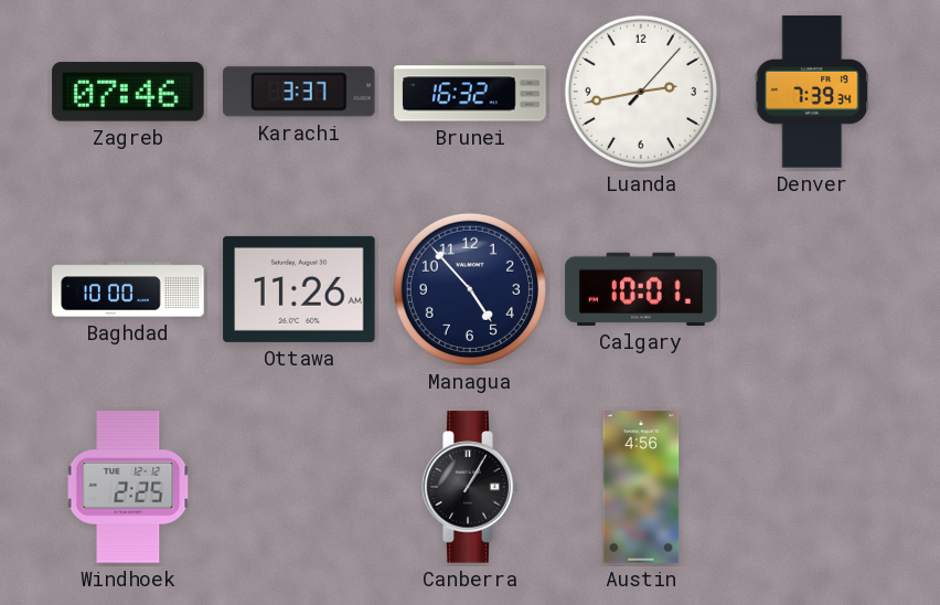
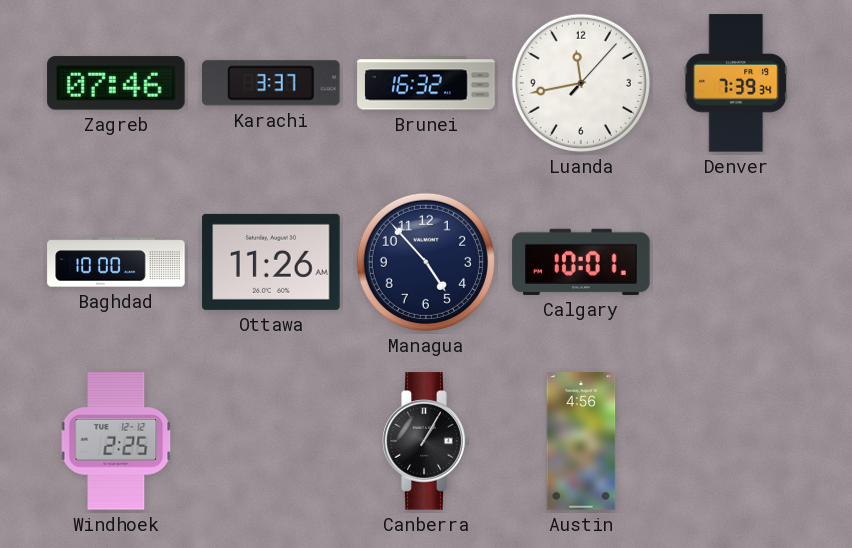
Luanda: 2:43 -> 11:43
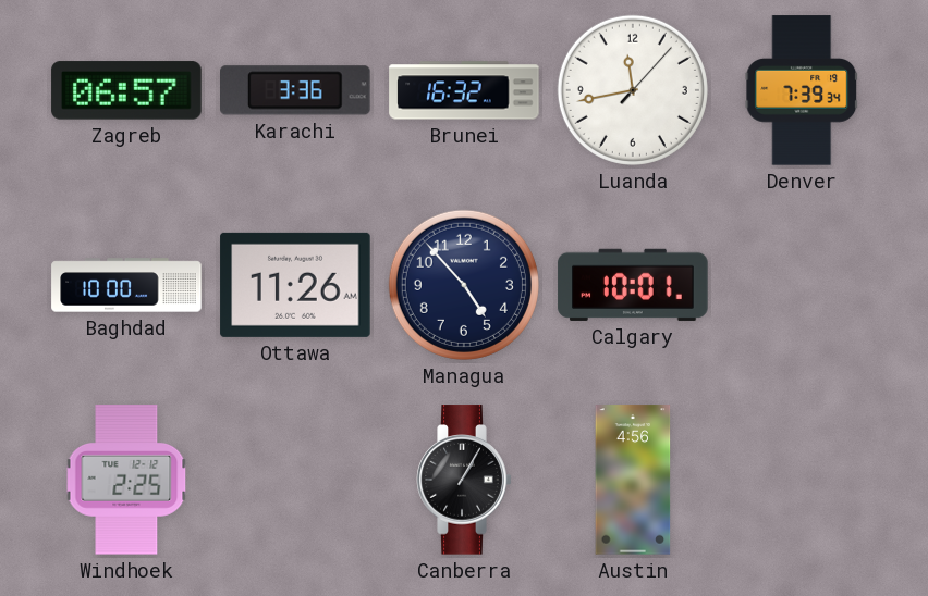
Zagreb: 07:46 -> 06:57
Karachi: 3:37 -> 3:36
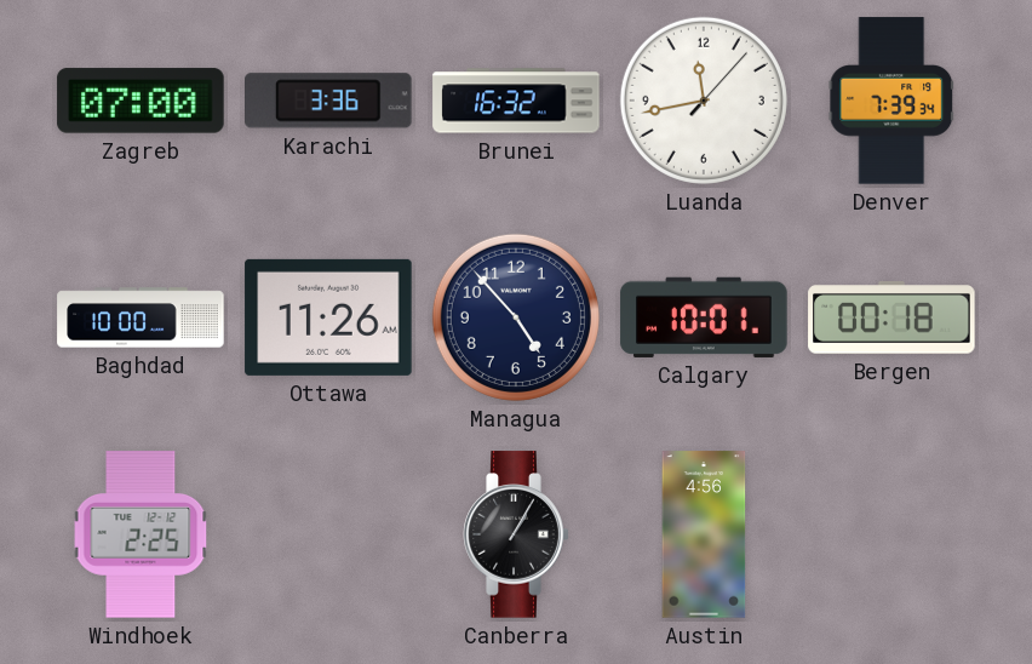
Zagreb: 06:57 -> 07:00
Bergen: none -> 00:18
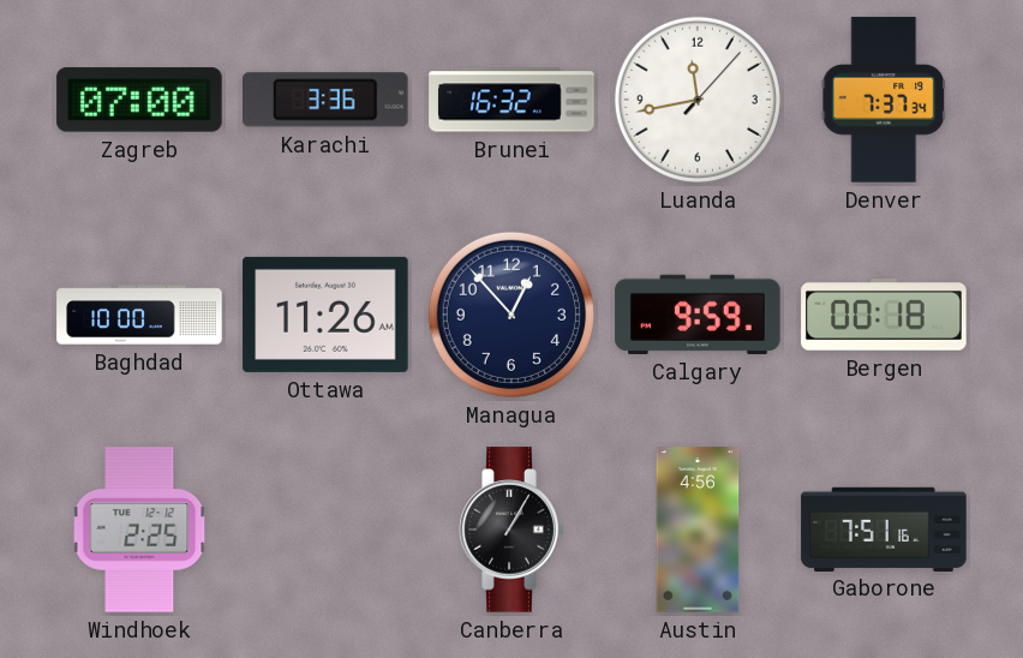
Denver: 7:39 -> 7:37
Managua: 4:53 -> 12:53
Calgary: 10:01 -> 9:59
Gaborone: none -> 7:51
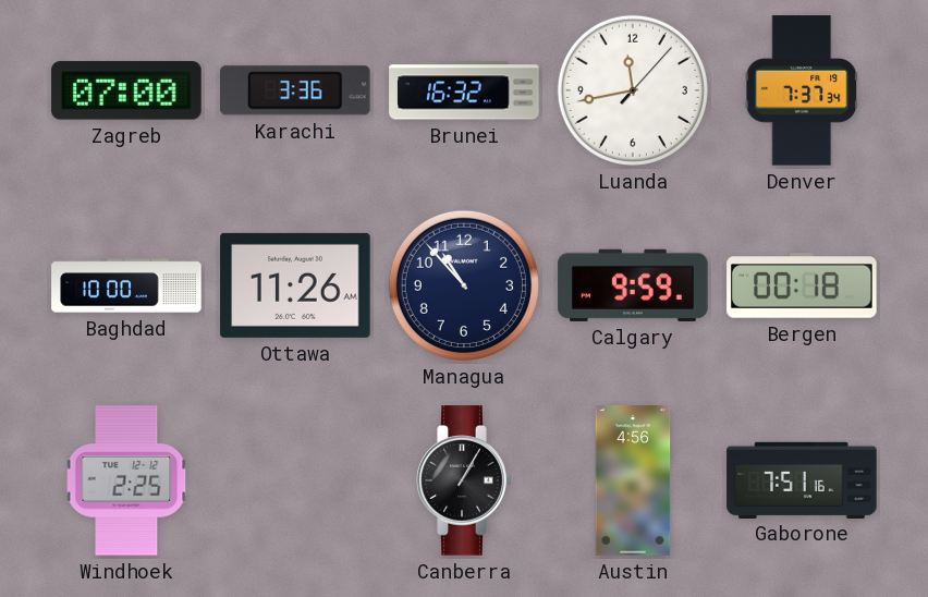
Managua: 12:53 -> 10:53
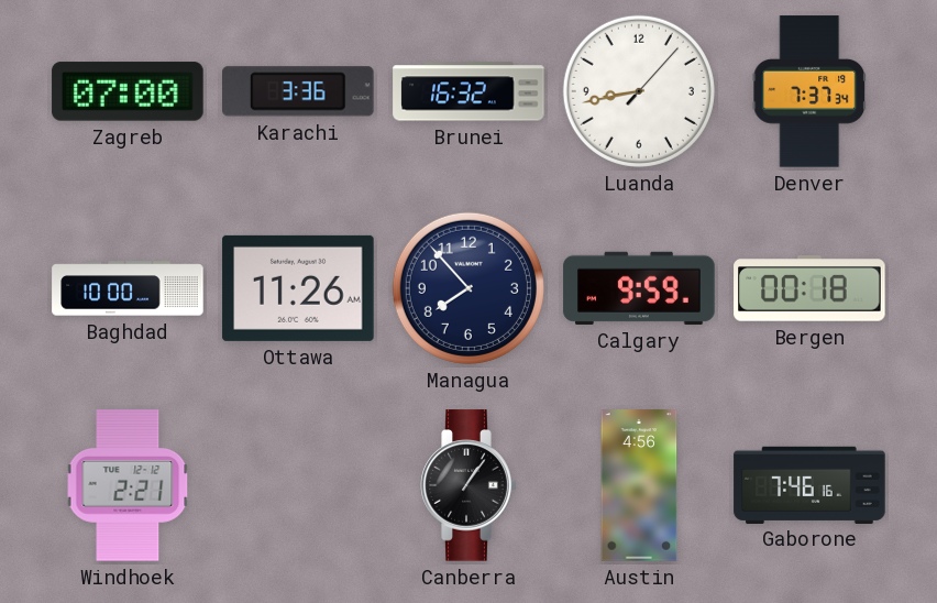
Luanda: 11:43 -> 8:43
Managua: 10:53 -> 7:53
Windhoek: 2:25 -> 2:21
Canberra: 1:05 -> 1:06
Gaborone: 7:51 -> 7:46
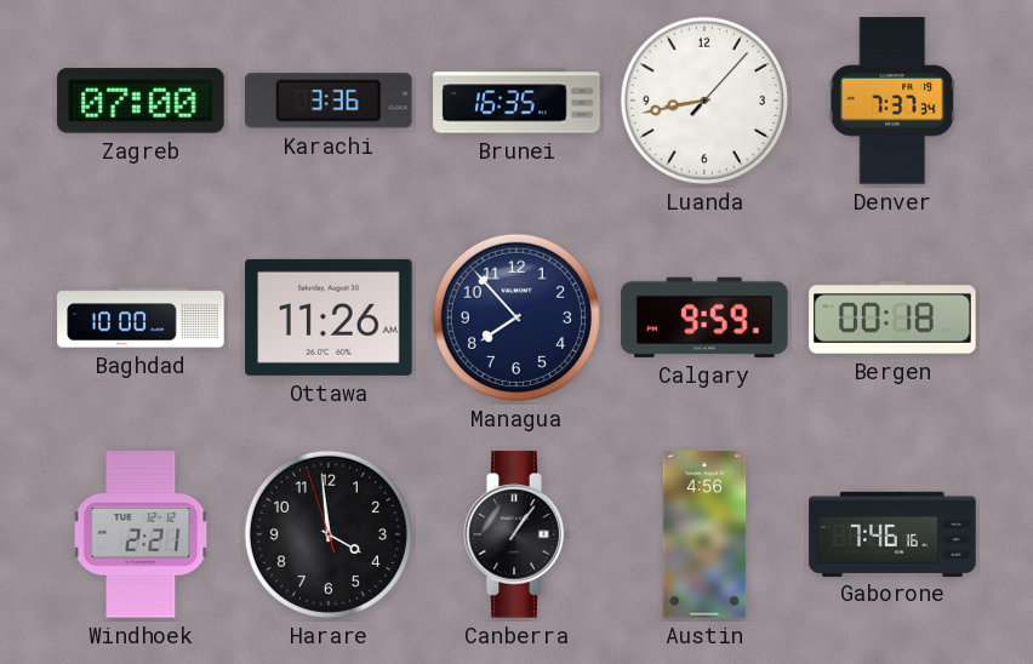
Brunei: 16:32 -> 16:35
Harare: none -> 3:58
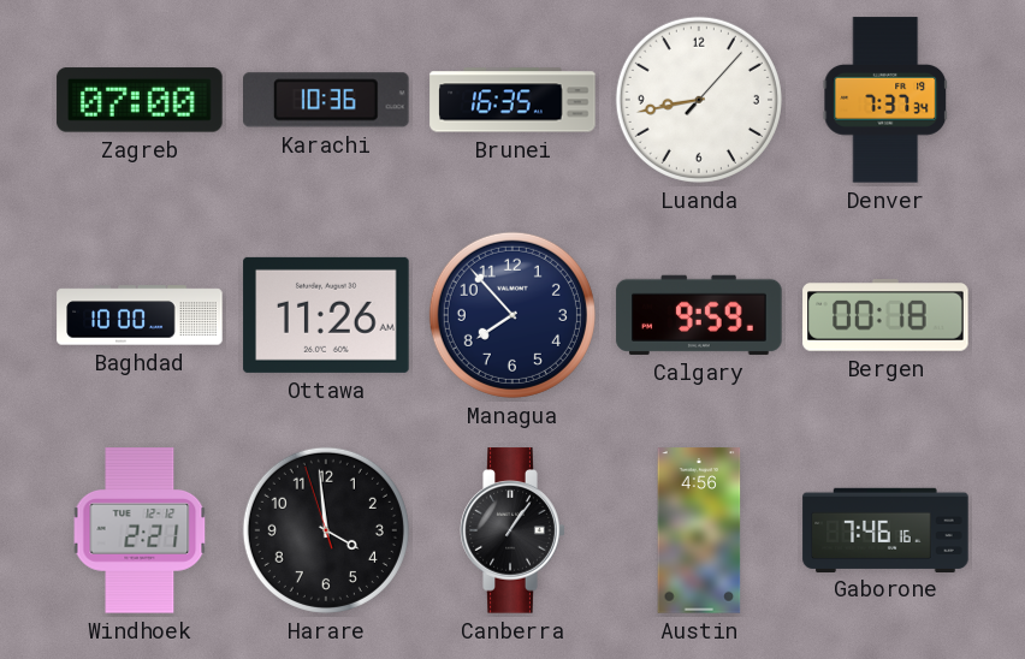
Karachi: 3:36 -> 10:36
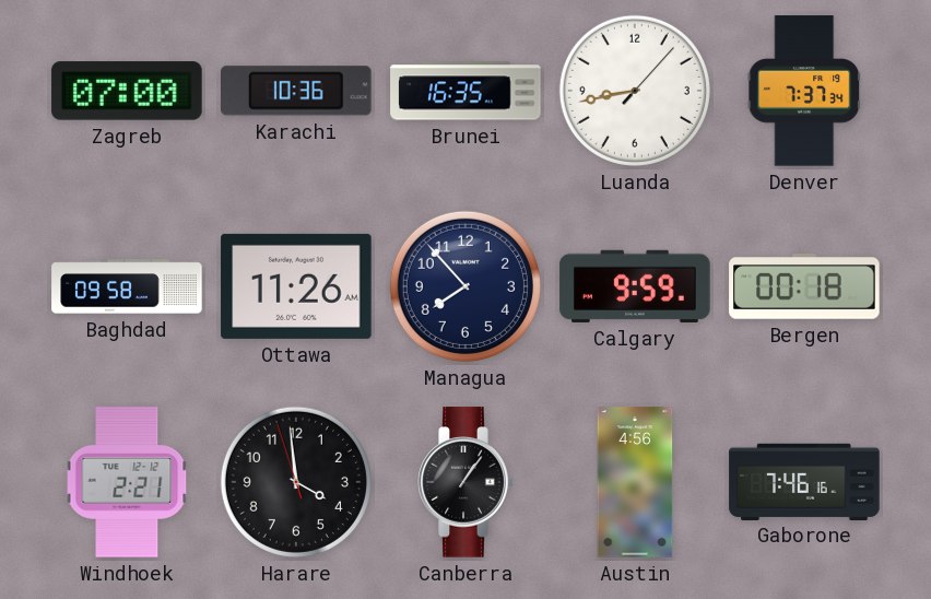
Baghdad: 10:00 -> 09:58
